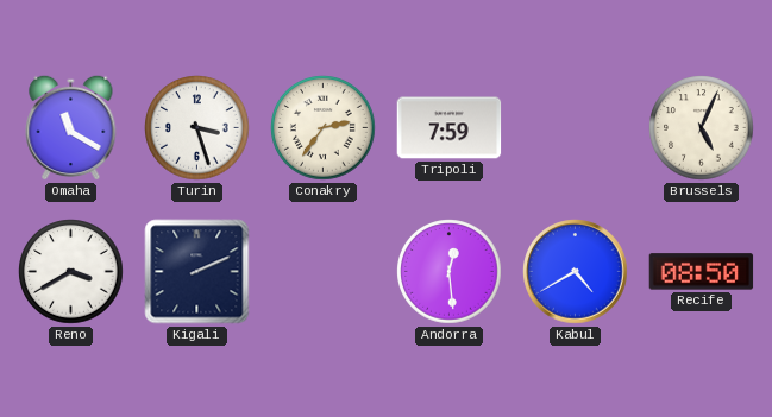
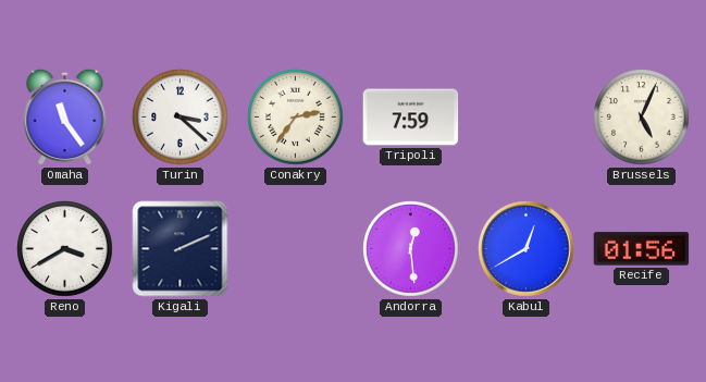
Omaha: 11:20 -> 11:24
Turin: 3:27 -> 3:22
Kabul: 4:40 -> 12:40
Recife: 08:50 -> 01:56
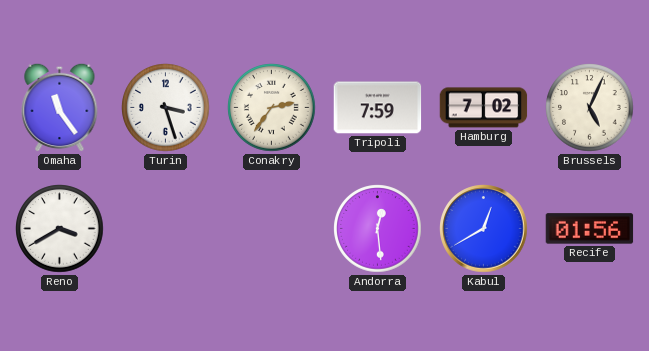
Turin: 3:22 -> 3:27
Hamburg: none -> 7:02
Kigali: 2:11 -> none
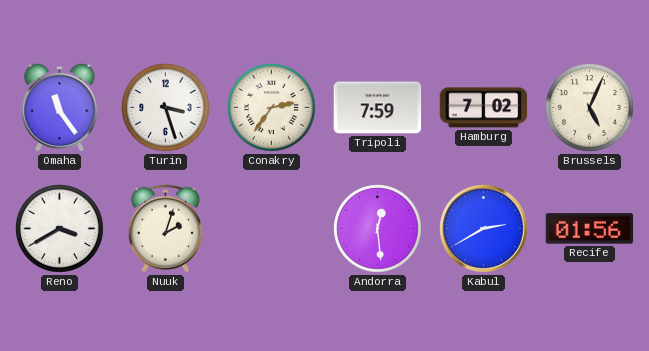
Nuuk: none -> 2:03
Kabul: 12:40 -> 2:40
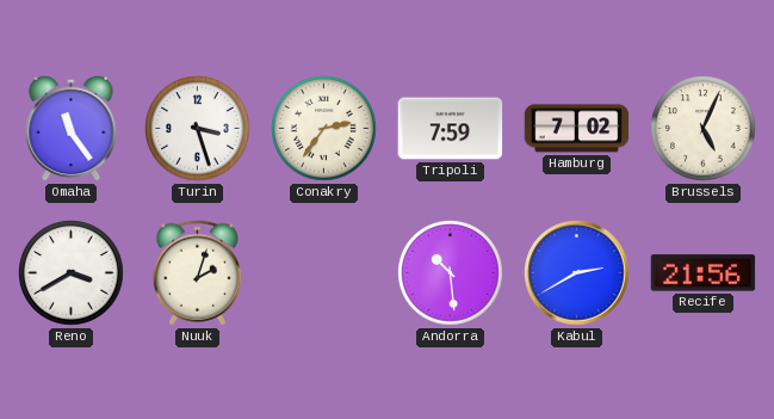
Andorra: 12:29 -> 10:29
Recife: 01:56 -> 21:56
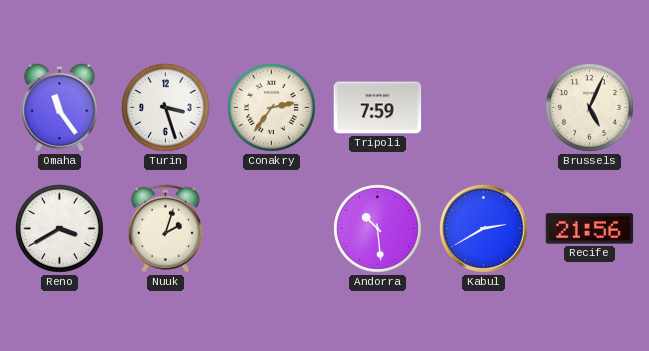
Hamburg: 7:02 -> none
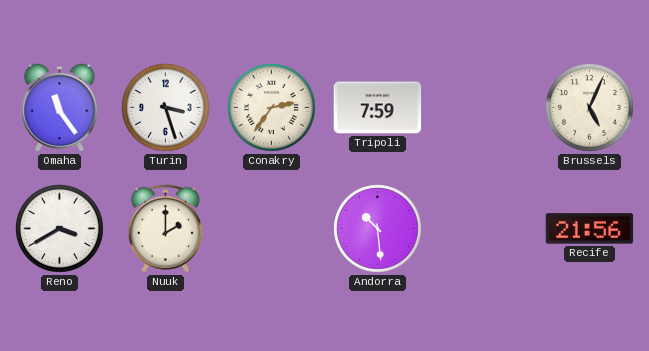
Nuuk: 2:03 -> 2:00
Kabul: 2:40 -> none
